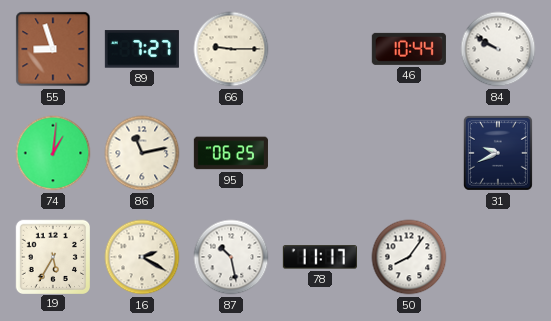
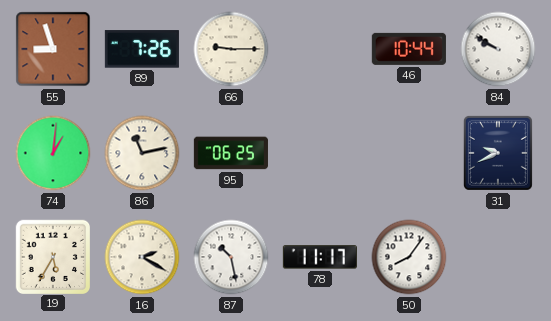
89: 7:27 -> 7:26
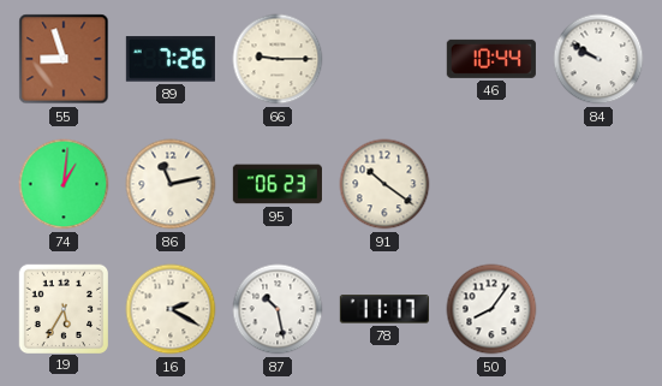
95: 06:25 -> 06:23
91: none -> 10:21
31: 9:41 -> none
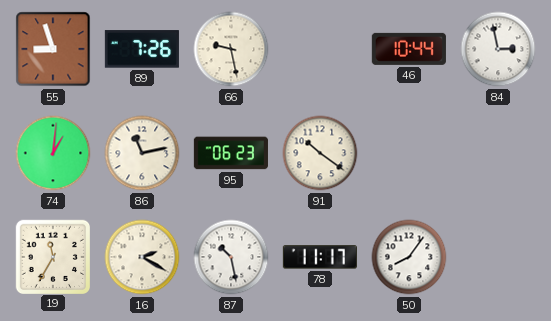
66: 9:15 -> 9:28
84: 9:50 -> 2:58
19: 5:35 -> 11:35
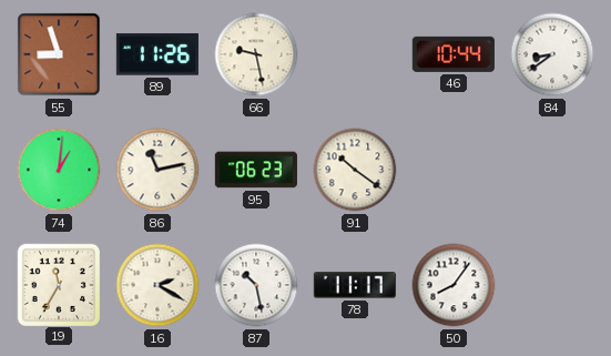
89: 7:26 -> 11:26
84: 2:58 -> 8:39
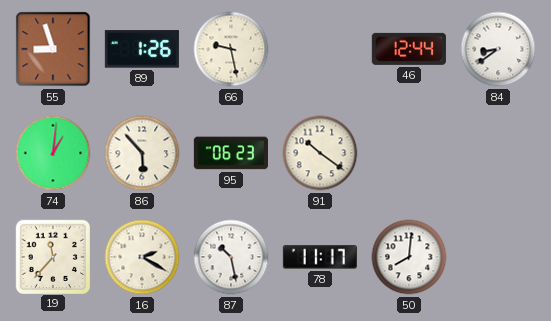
89: 11:26 -> 1:26
46: 10:44 -> 12:44
86: 11:13 -> 5:53
19: 11:35 -> 11:37
50: 8:06 -> 8:01
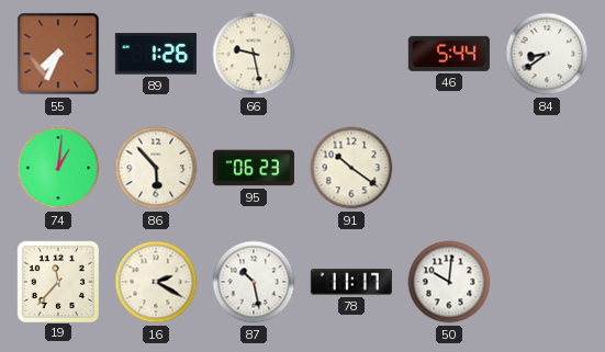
55: 8:57 -> 7:34
46: 12:44 -> 5:44
50: 8:01 -> 10:01
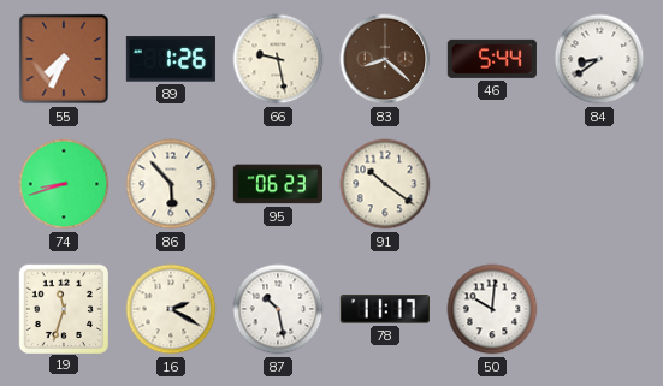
83: none -> 8:22
74: 1:01 -> 8:42
19: 11:37 -> 11:33
